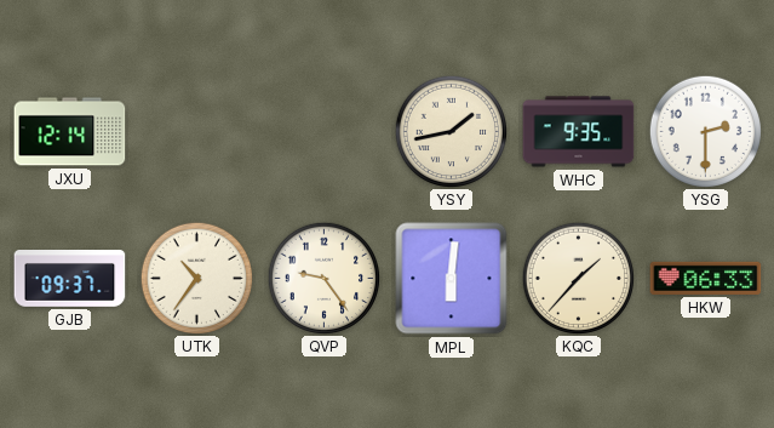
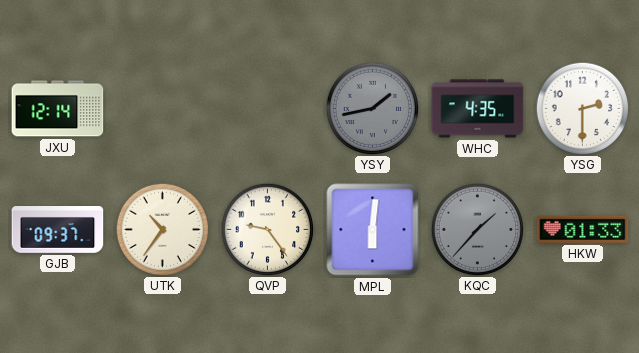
YSY dial: cream -> grey
WHC: 9:35 -> 4:35
KQC dial: cream -> grey
HKW: 06:33 -> 01:33
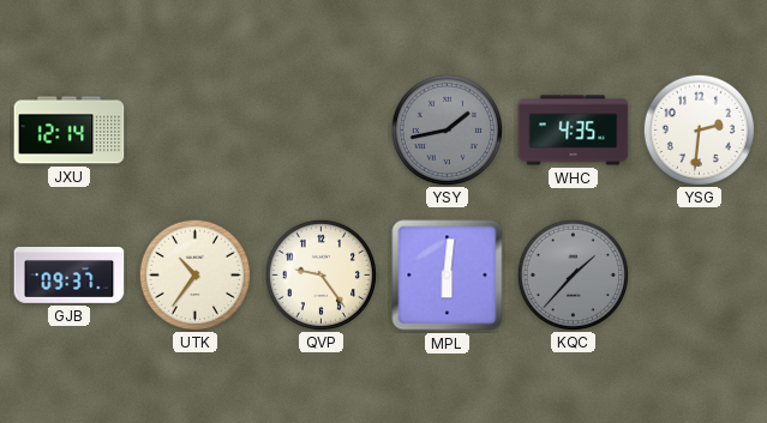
YSG: 2:30 -> 2:31
HKW: 01:33 -> none
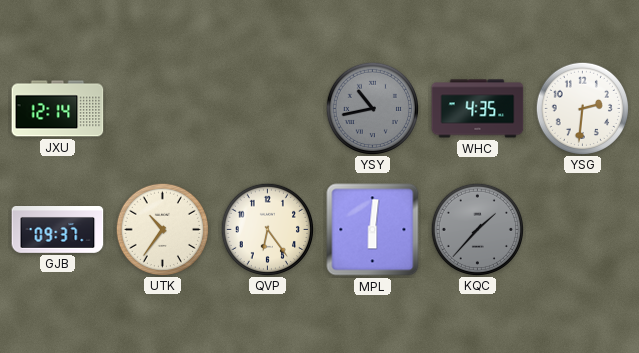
YSY: 1:43 -> 10:43
QVP: 9:24 -> 6:24
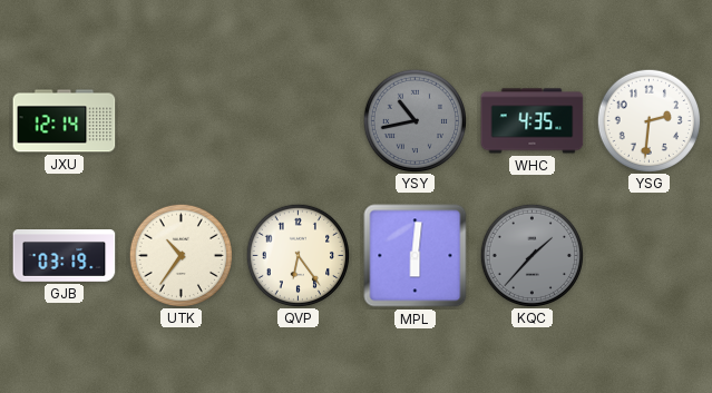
GJB: 09:37 -> 03:19
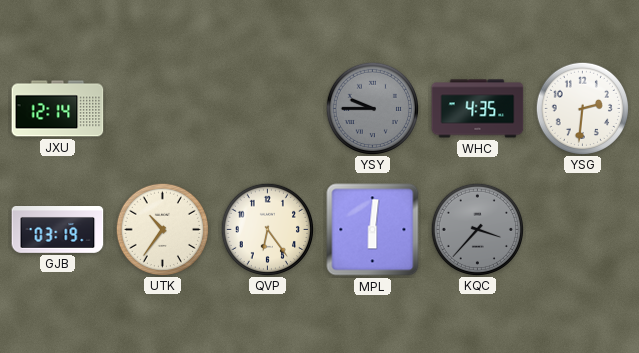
YSY: 10:43 -> 9:45
KQC: 1:37 -> 3:37
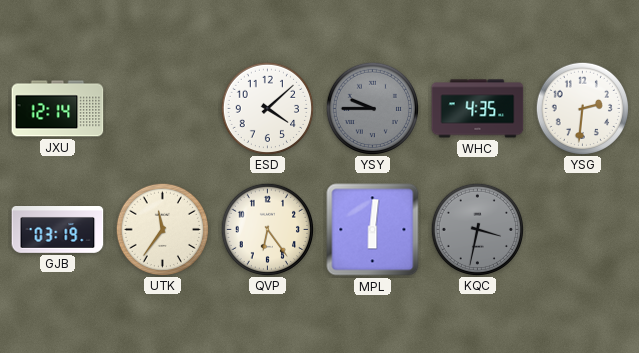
ESD: none -> 4:08
UTK: 10:36 -> 11:36
KQC: 3:37 -> 3:32
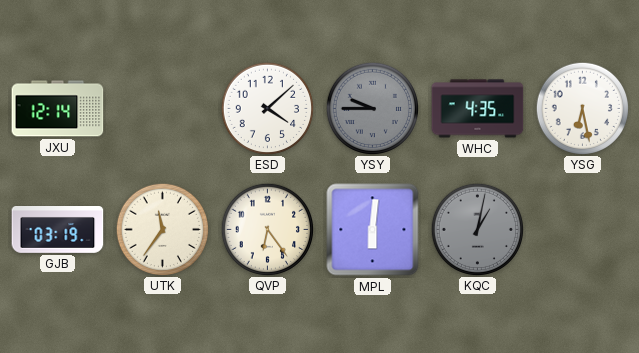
YSG: 2:31 -> 6:28
KQC: 3:32 -> 1:02
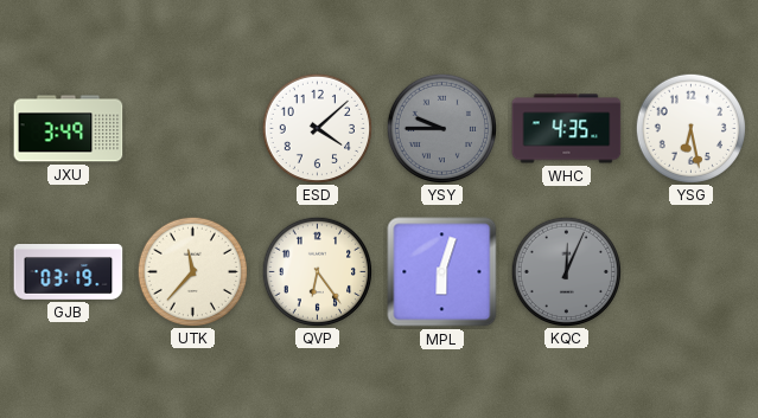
JXU: 12:14 -> 3:49
UTK: 11:36 -> 11:37
MPL: 6:01 -> 6:03
KQC: 1:02 -> 12:04
